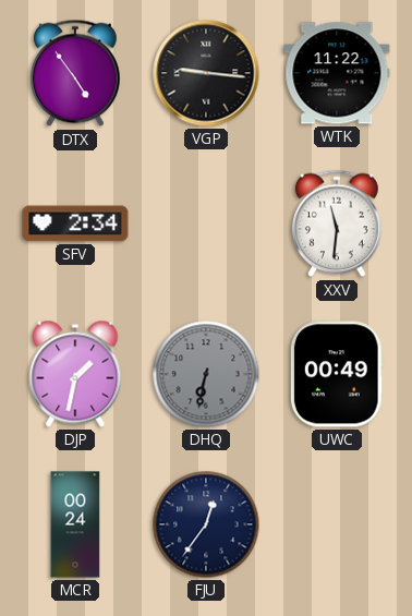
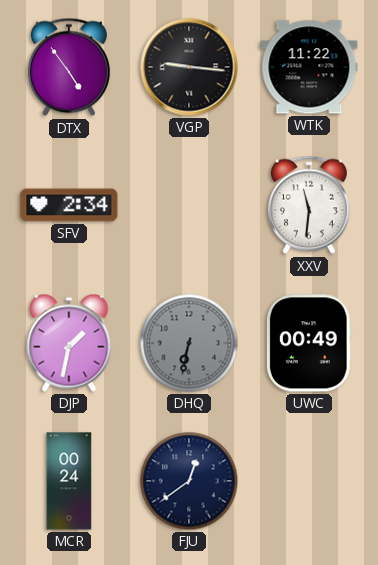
FJU: 12:36 -> 12:39
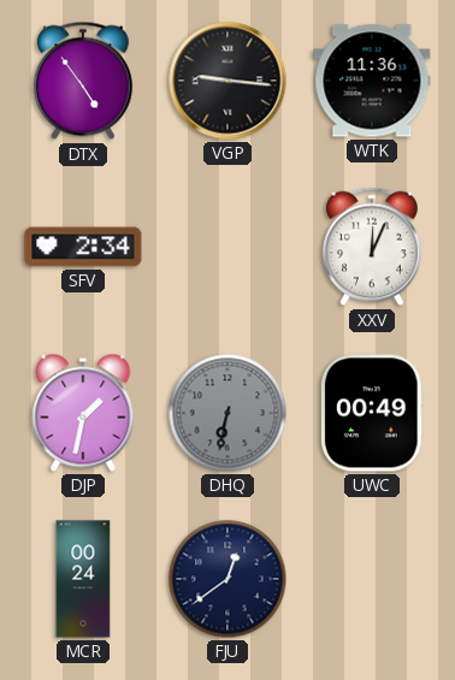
WTK: 11:22 -> 11:36
XXV: 11:31 -> 12:04
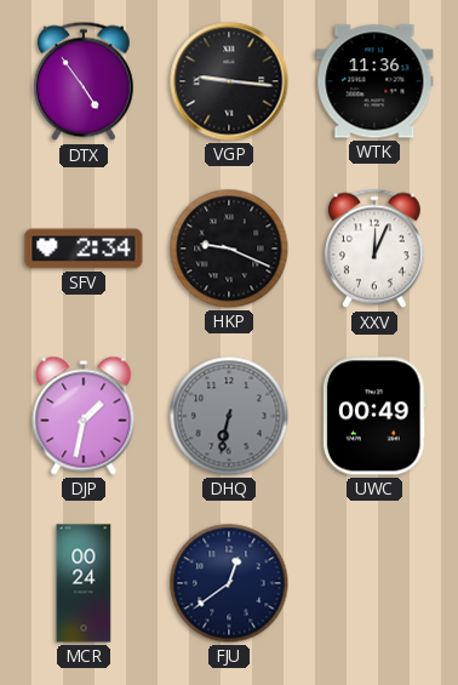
HKP: none -> 9:19
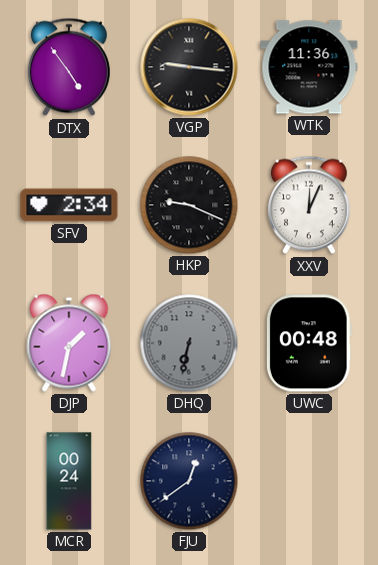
UWC: 00:49 -> 00:48
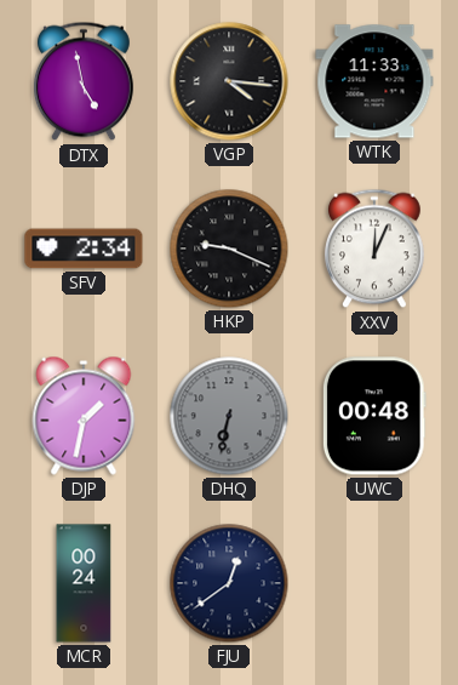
DTX: 4:54 -> 4:58
VGP: 9:16 -> 4:16
WTK: 11:36 -> 11:33
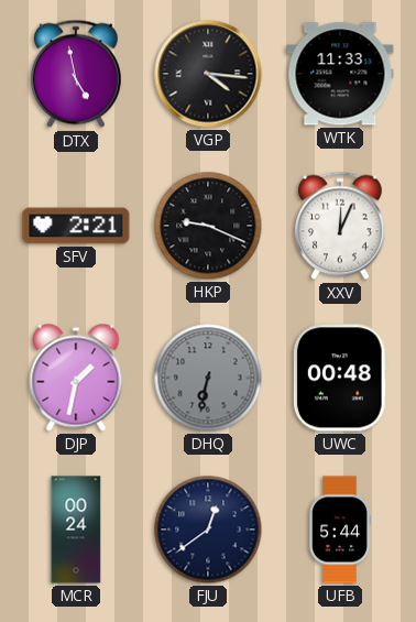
SFV: 2:34 -> 2:21
UFB: none -> 5:44
